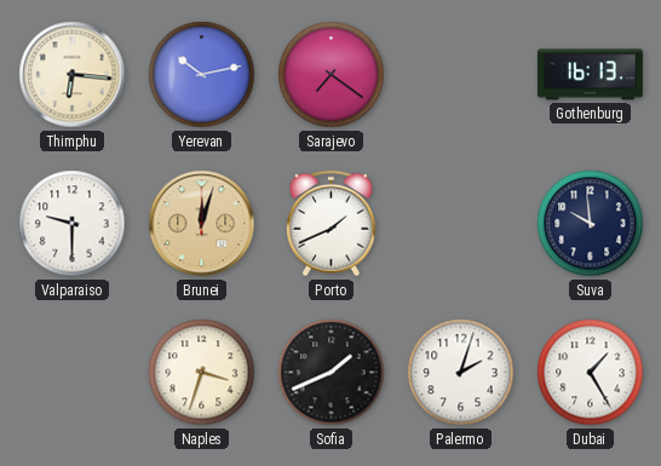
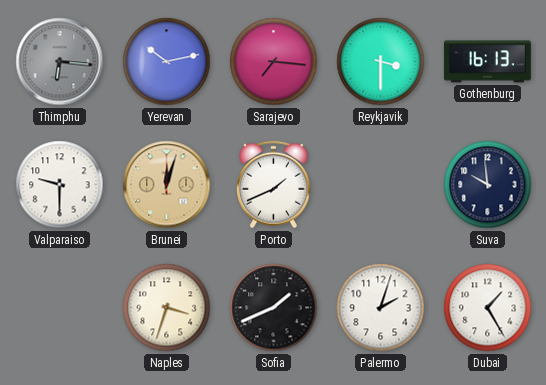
Thimphu dial: cream -> grey
Sarajevo: 7:21 -> 7:16
Reykjavik: none -> 3:30
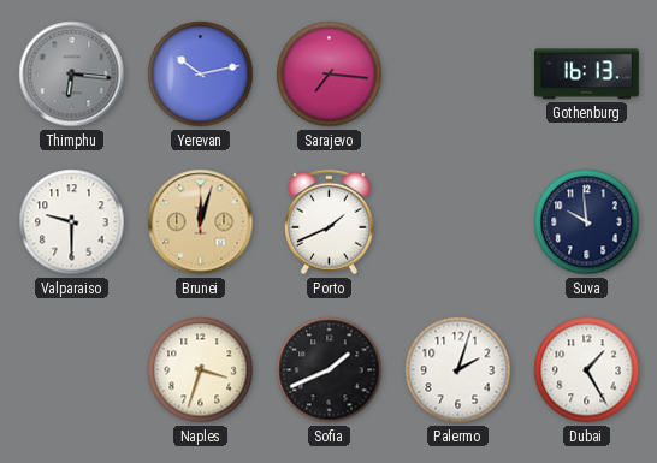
Reykjavik: 3:30 -> none
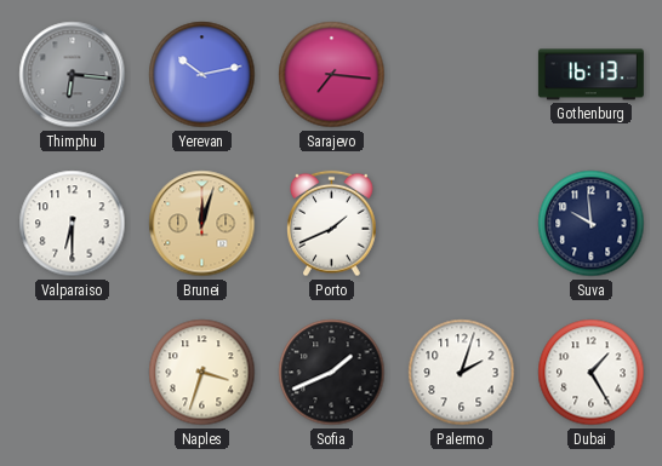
Valparaiso: 9:30 -> 6:30
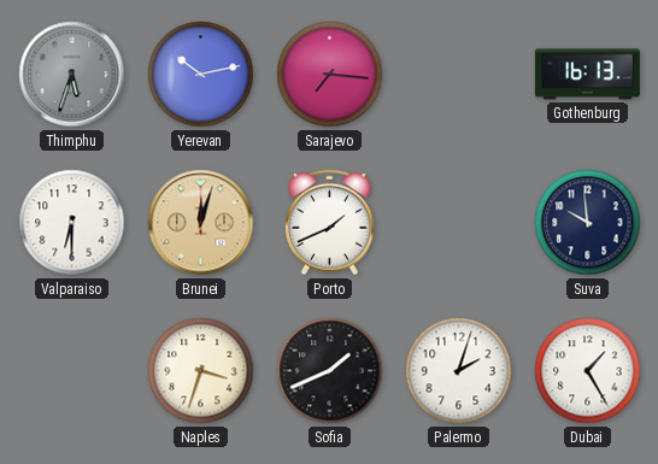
Thimphu: 6:16 -> 5:33
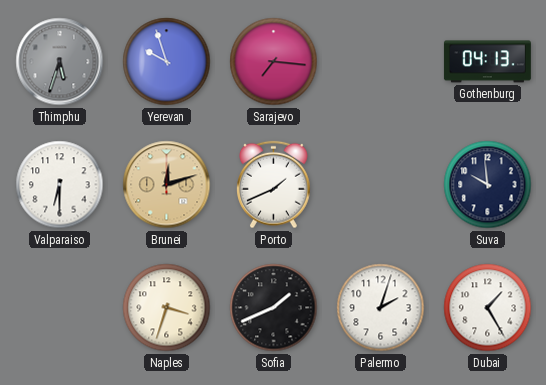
Yerevan: 10:13 -> 9:57
Gothenburg: 16:13 -> 04:13
Brunei: 12:03 -> 12:12
